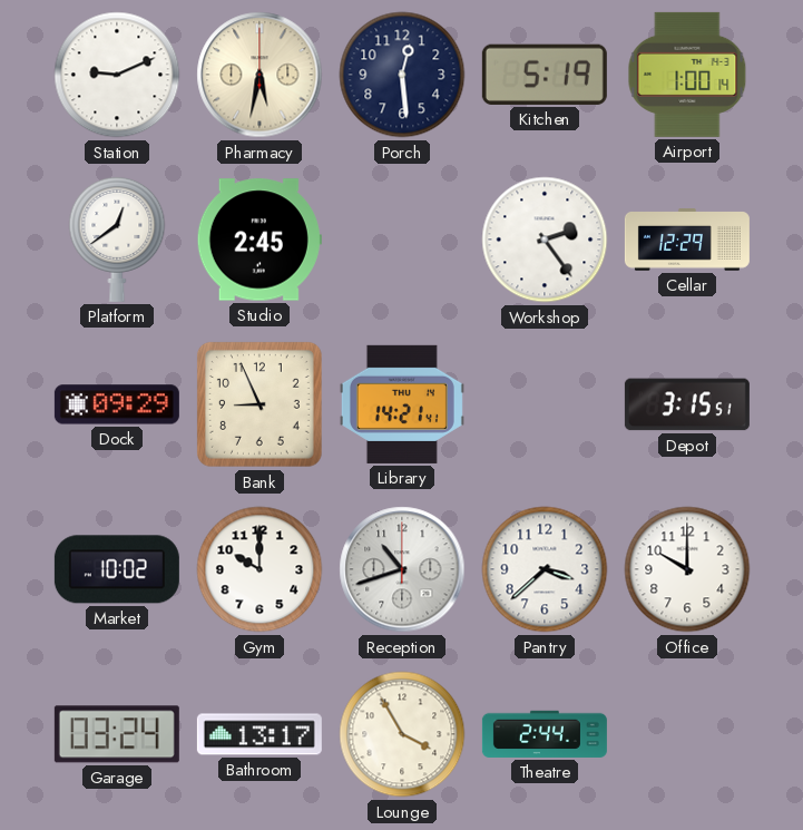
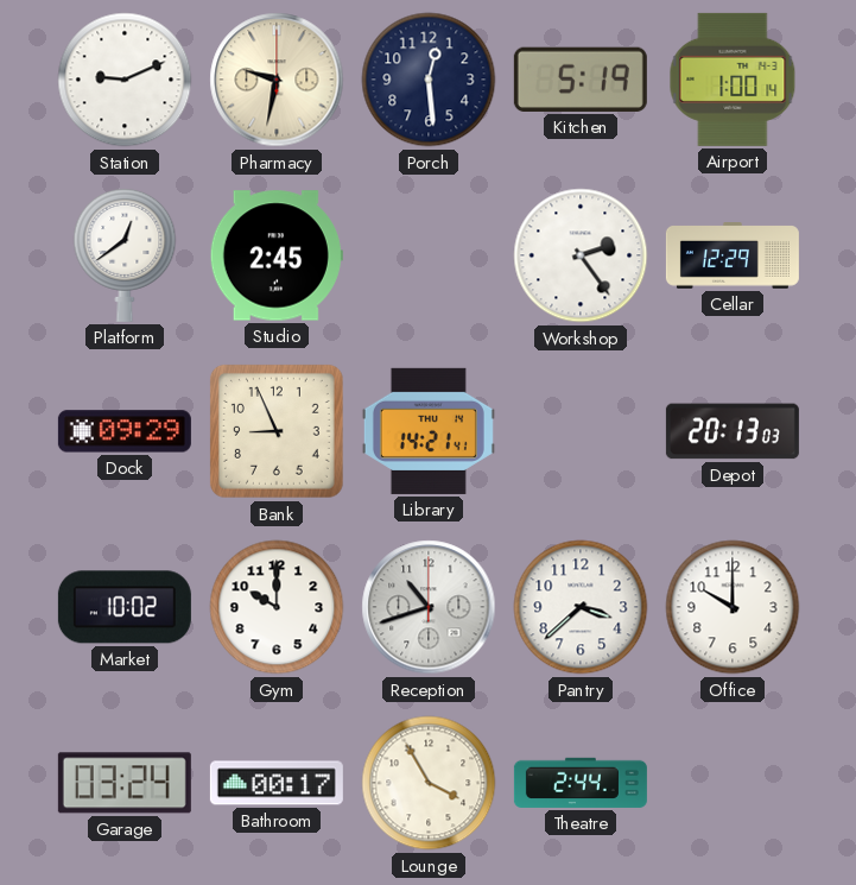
Pharmacy: 5:32 -> 9:32
Depot: 3:15 -> 20:13
Bathroom: 13:17 -> 00:17
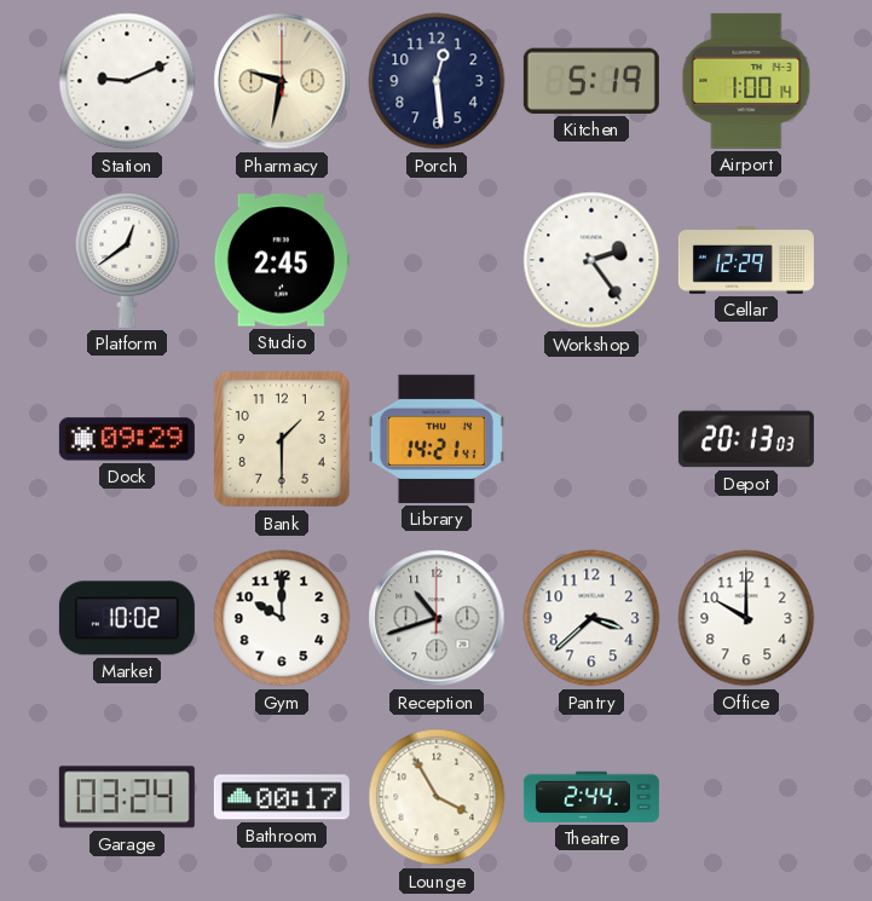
Bank: 8:56 -> 1:30
